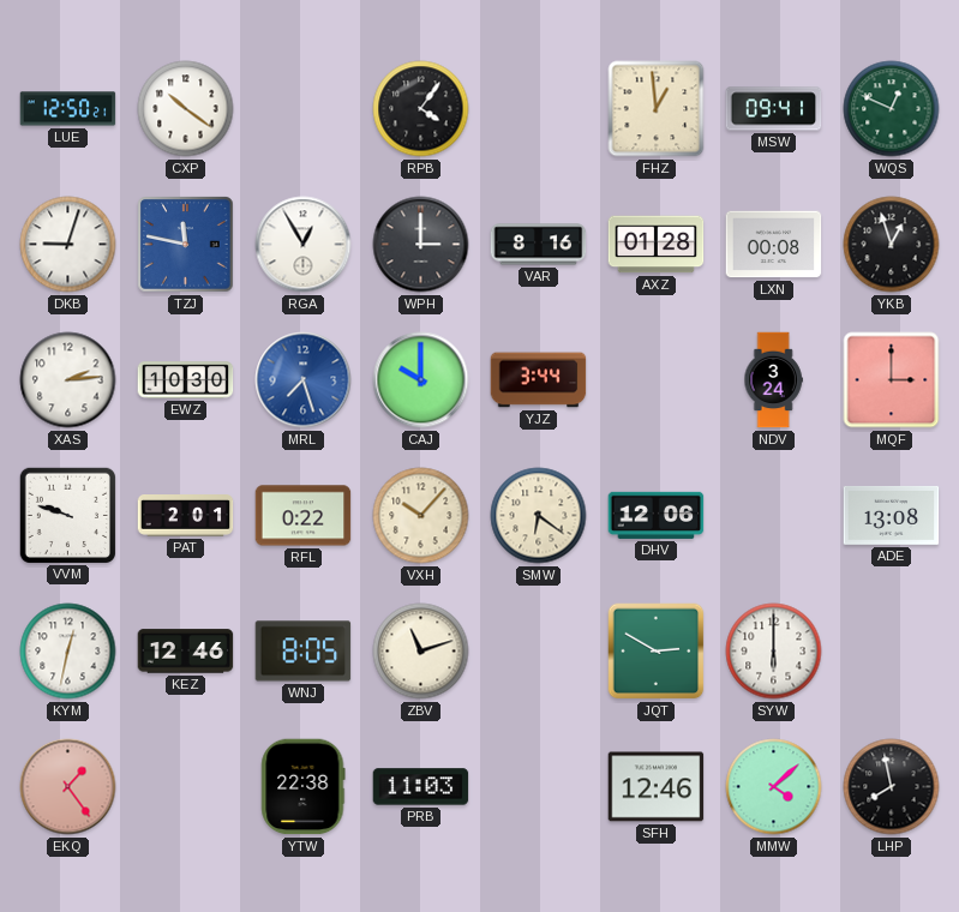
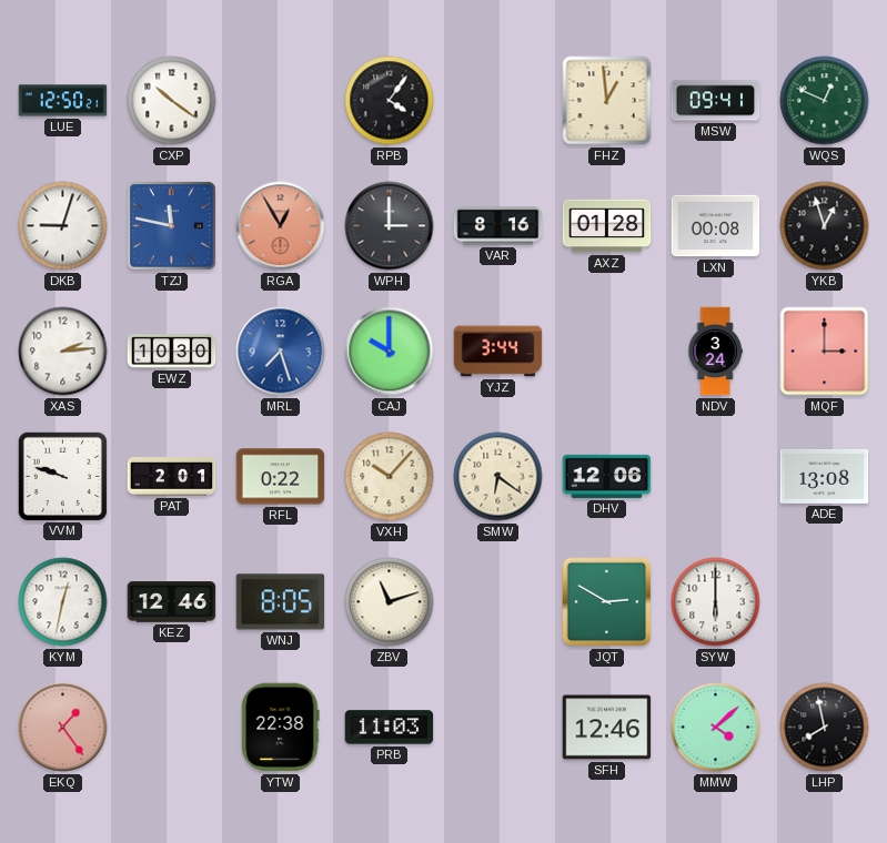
RGA dial: white -> salmon
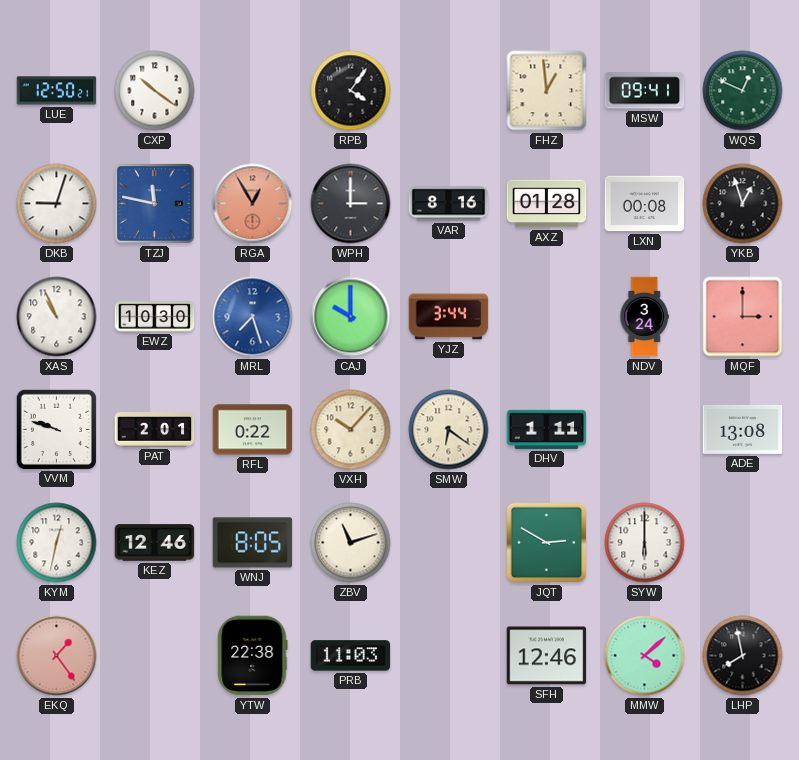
XAS: 2:14 -> 10:56
DHV: 12:06 -> 1:11
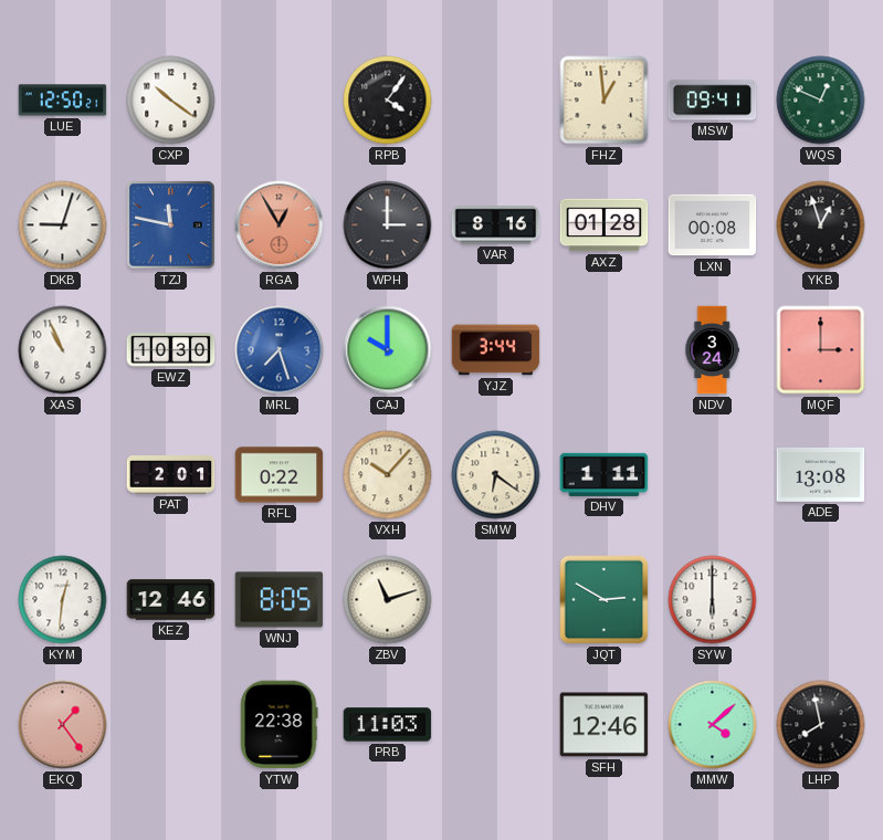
VVM: 9:48 -> none
KYM: 12:32 -> 12:31
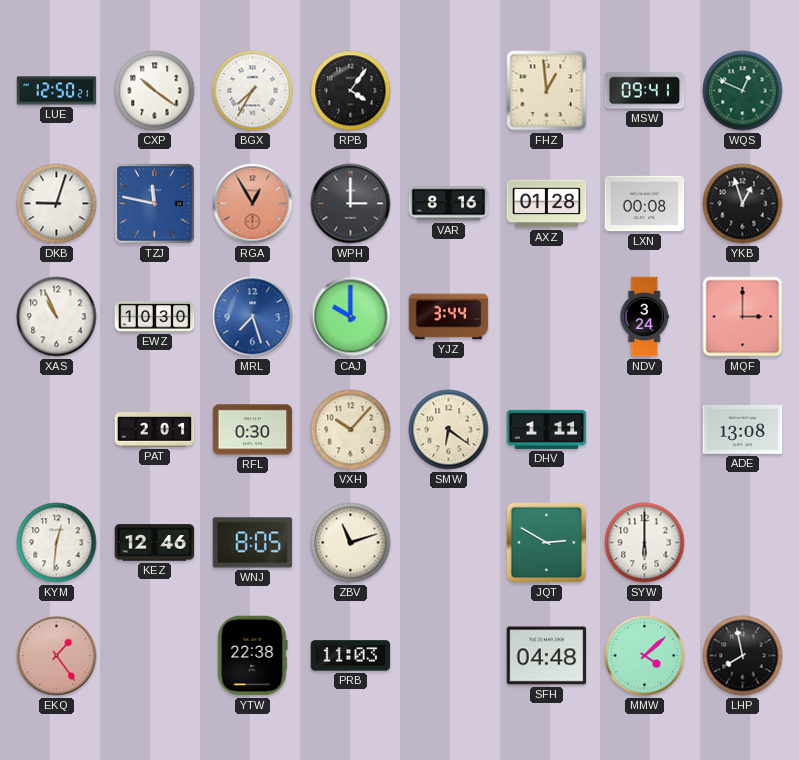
BGX: none -> 7:35
RFL: 0:22 -> 0:30
SFH: 12:46 -> 04:48
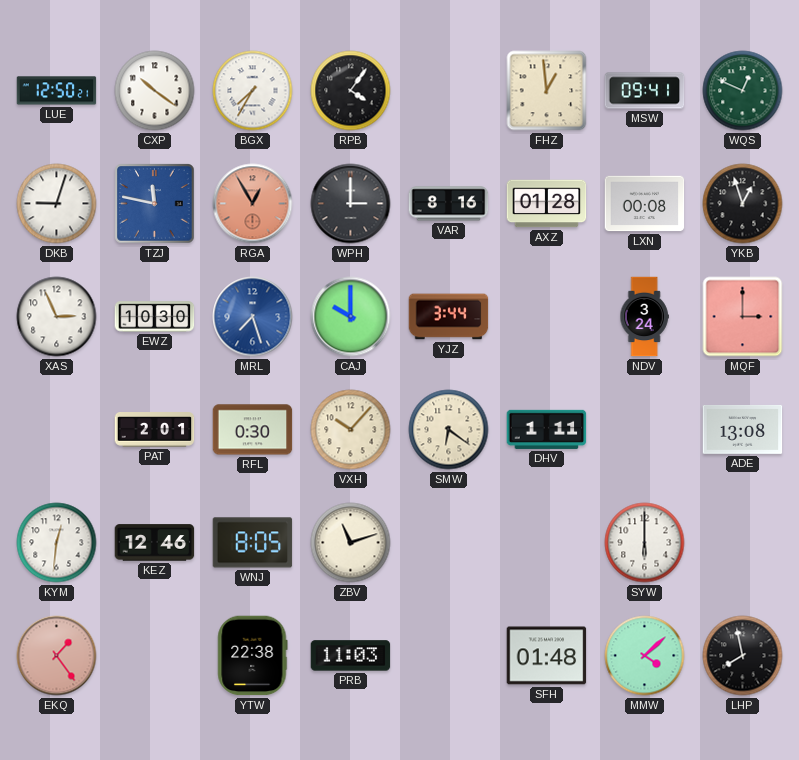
XAS: 10:56 -> 2:56
JQT: 2:50 -> none
SFH: 04:48 -> 01:48
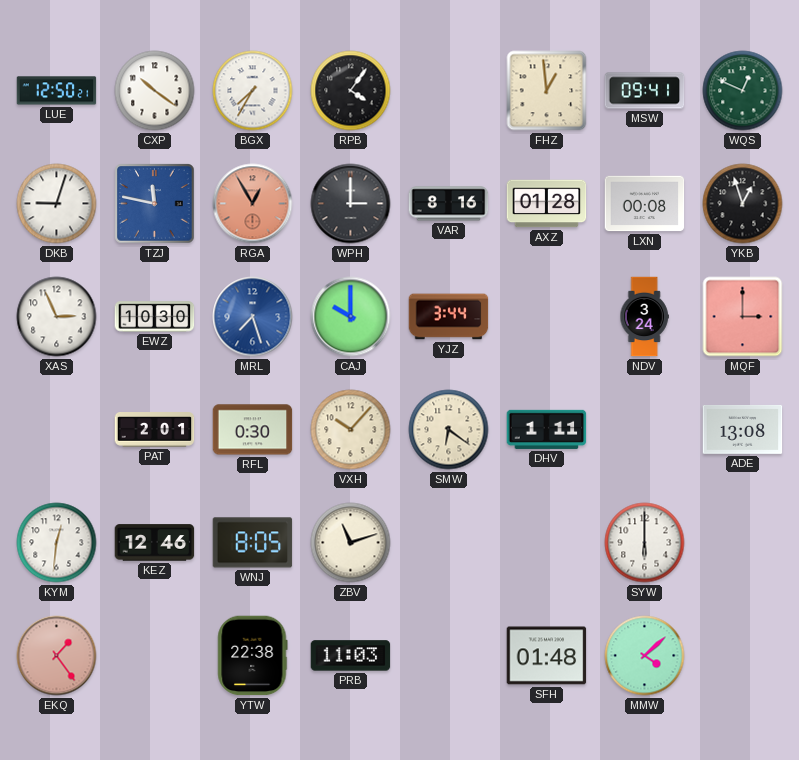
LHP: 7:58 -> none
